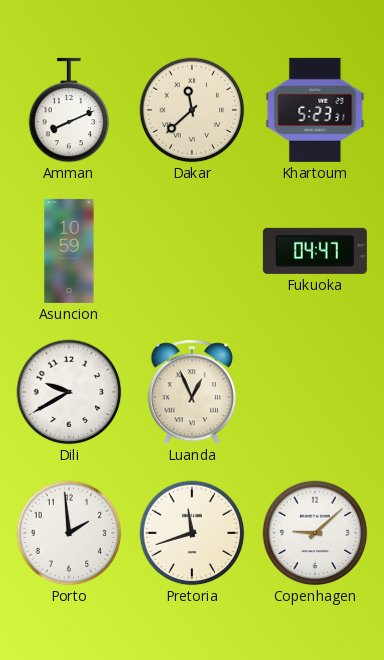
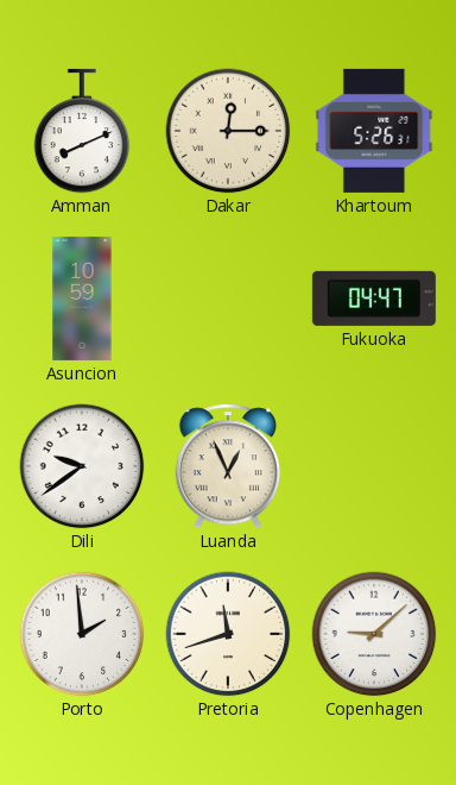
Dakar: 11:38 -> 12:15
Khartoum: 5:23 -> 5:26
Dili: 9:40 -> 9:39
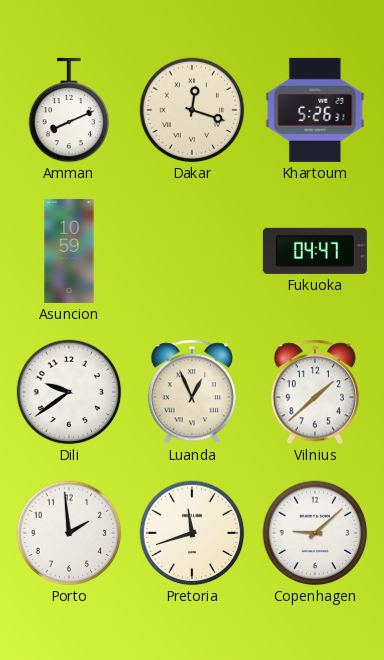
Dakar: 12:15 -> 12:18
Vilnius: none -> 1:38
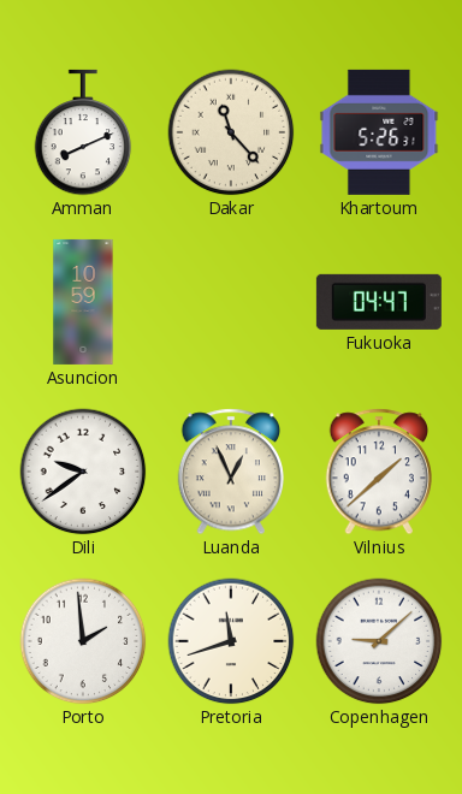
Dakar: 12:18 -> 11:23
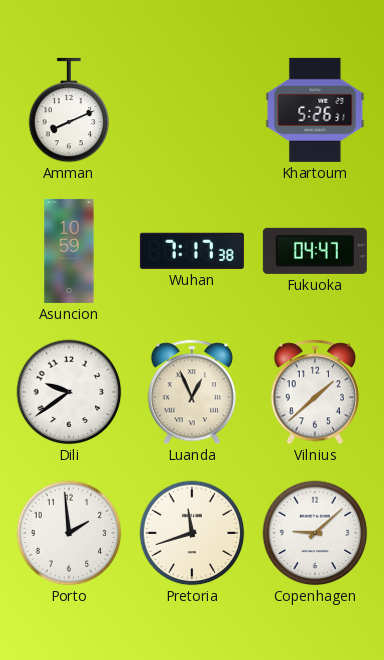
Dakar: 11:23 -> none
Wuhan: none -> 7:17
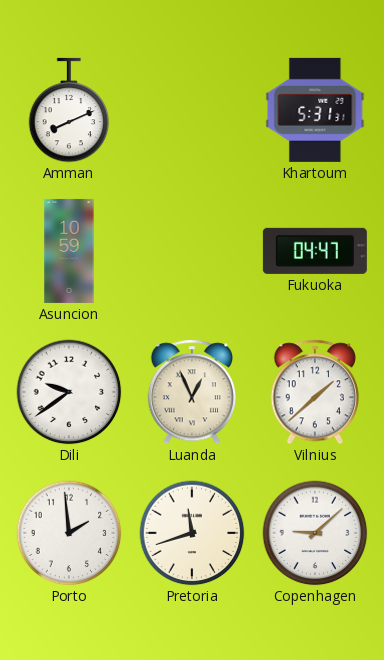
Khartoum: 5:26 -> 5:31
Wuhan: 7:17 -> none
